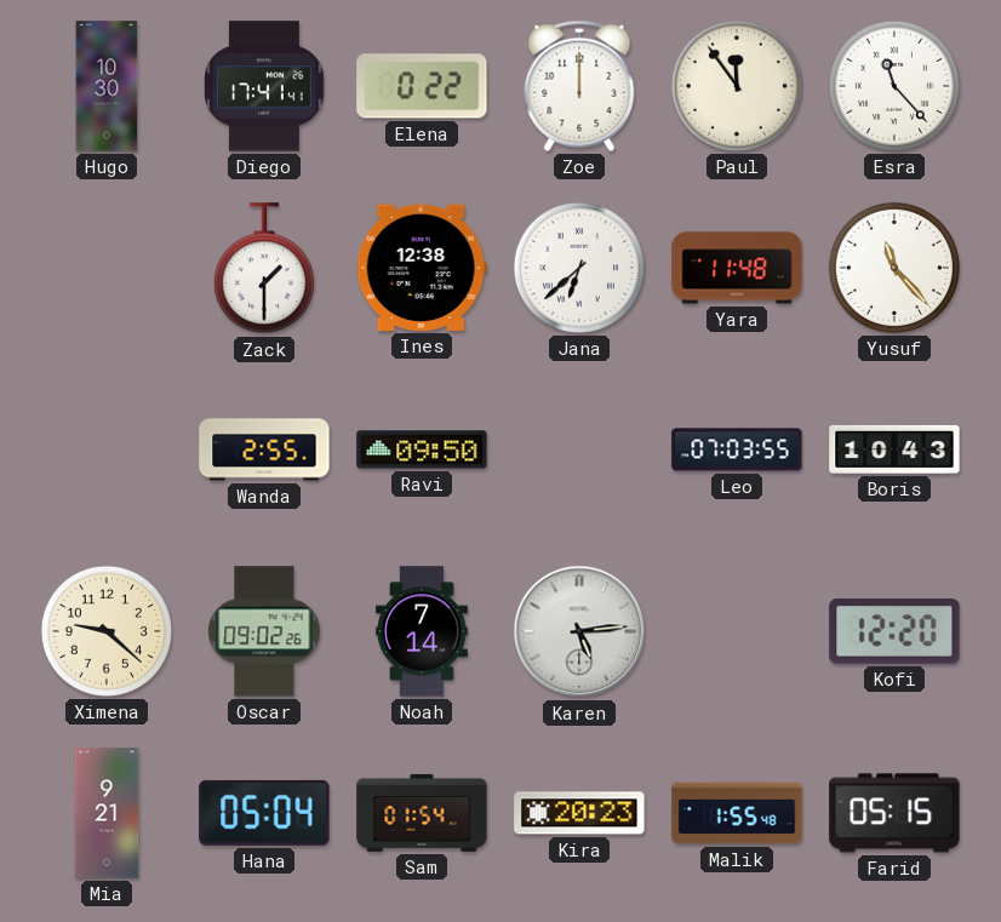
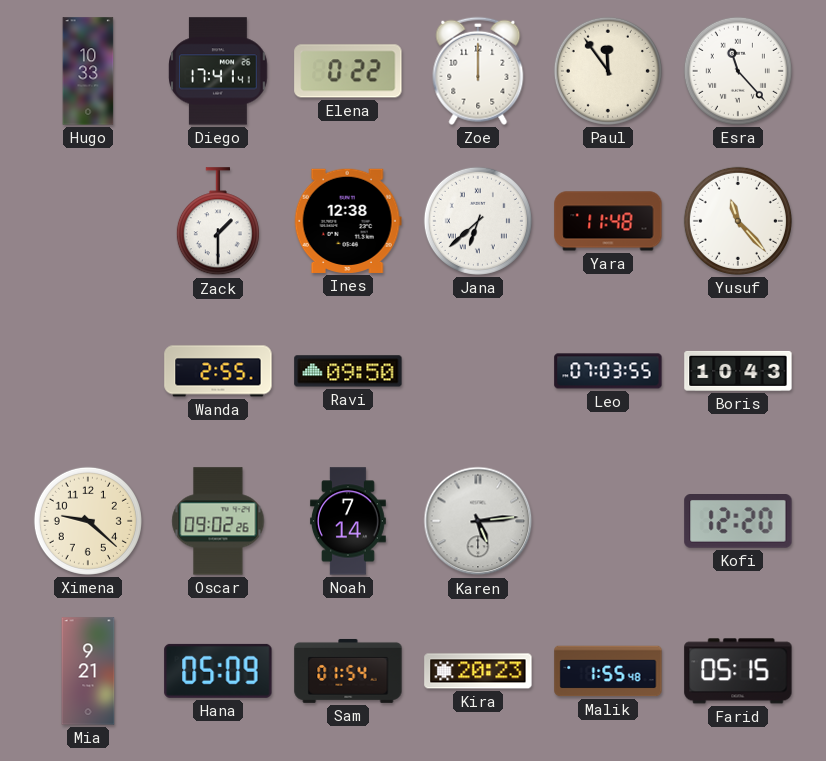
Hugo: 10:30 -> 10:33
Hana: 05:04 -> 05:09
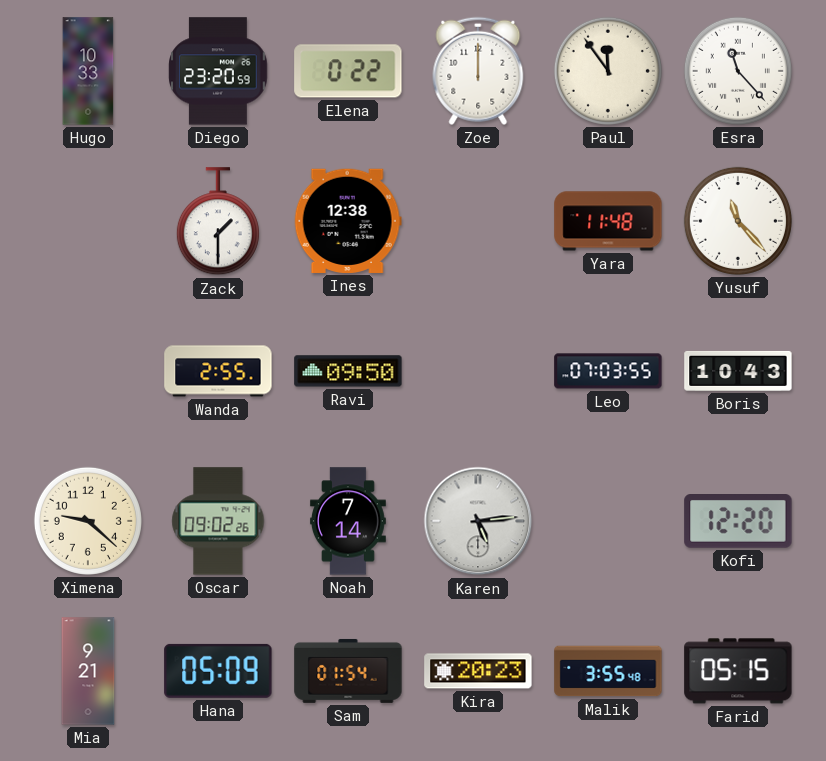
Diego: 17:41 -> 23:20
Jana: 6:38 -> none
Malik: 1:55 -> 3:55
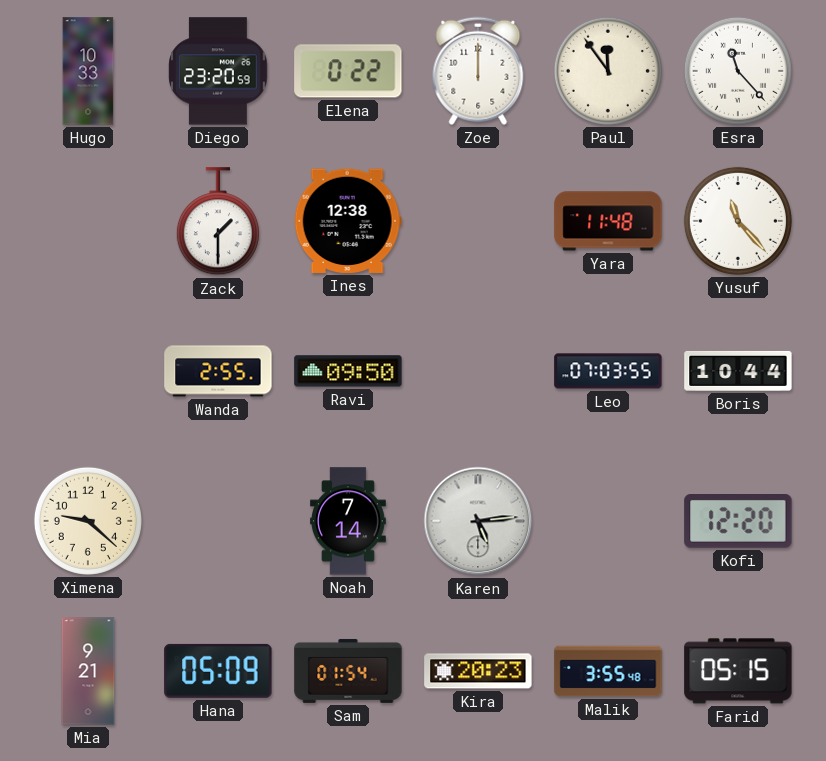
Boris: 10:43 -> 10:44
Oscar: 09:02 -> none
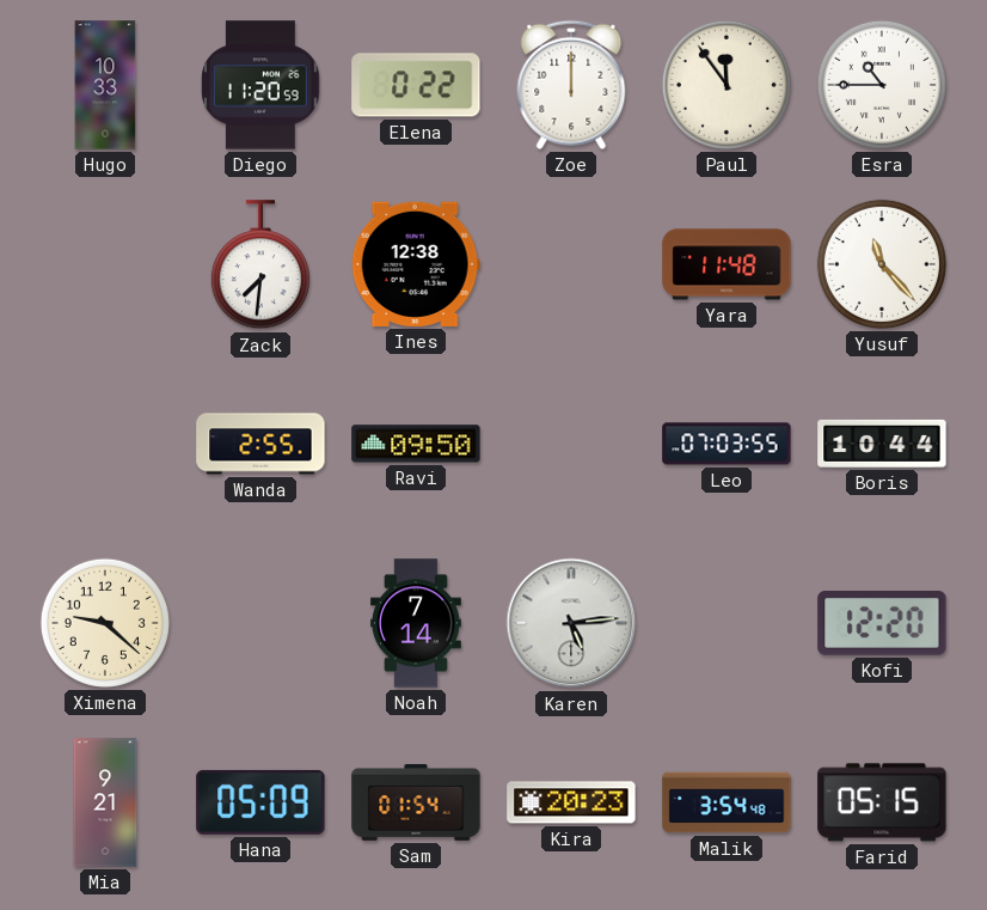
Diego: 23:20 -> 11:20
Esra: 11:23 -> 10:45
Zack: 1:30 -> 7:31
Malik: 3:55 -> 3:54
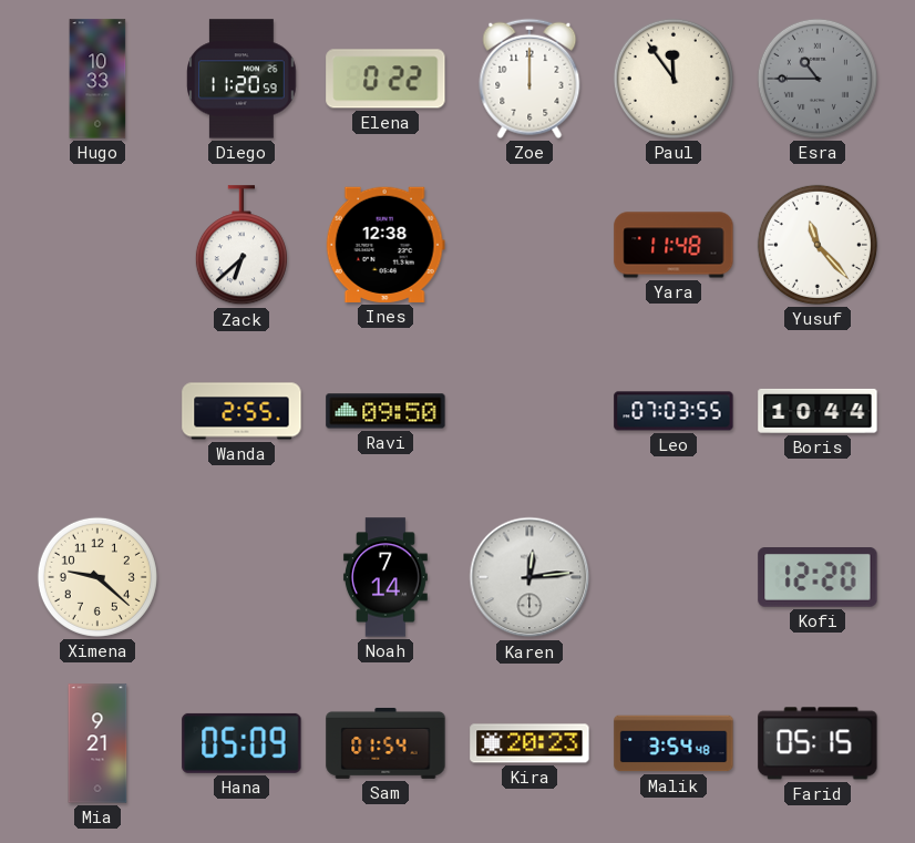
Esra dial: white -> grey
Zack: 7:31 -> 6:38
Karen: 5:14 -> 12:14
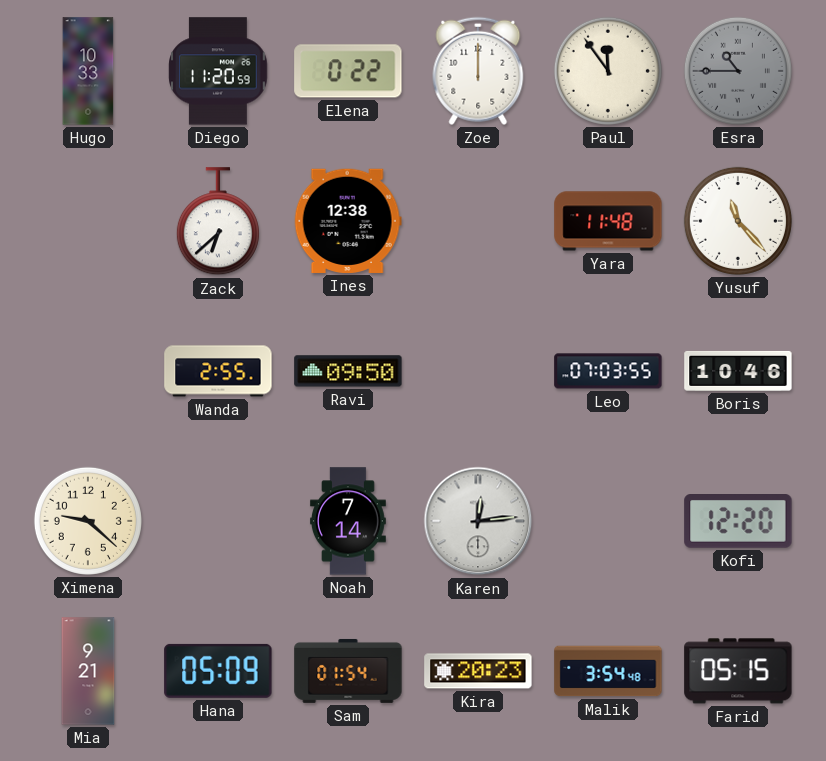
Boris: 10:44 -> 10:46
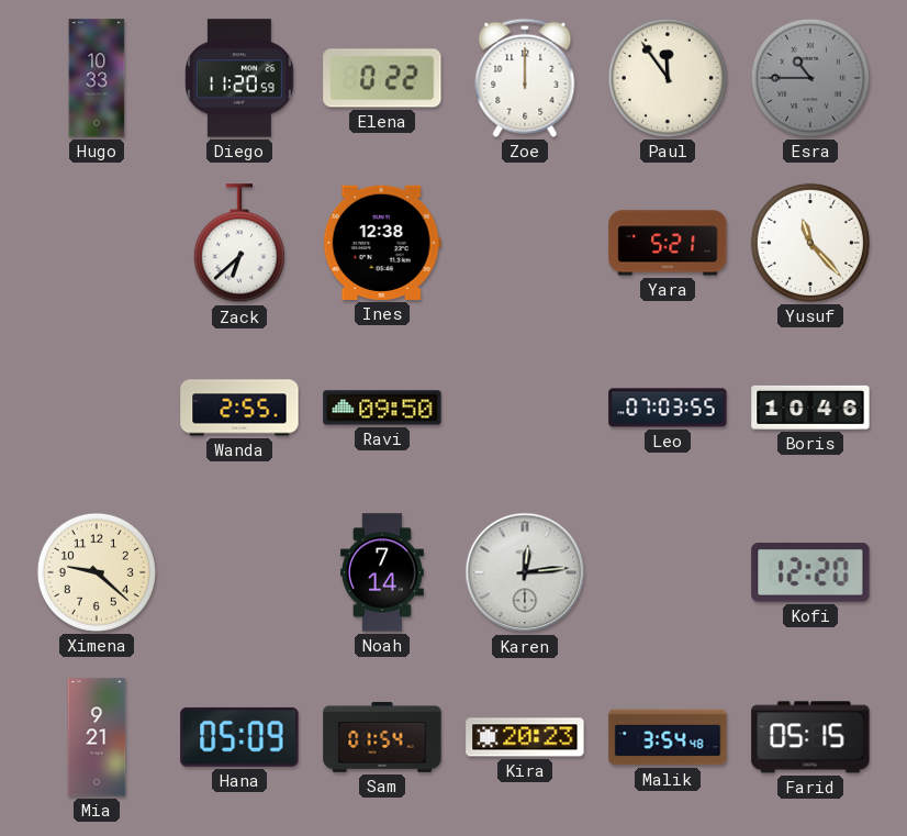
Yara: 11:48 -> 5:21
